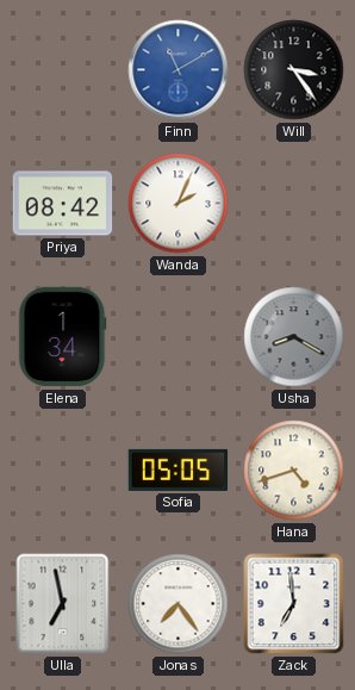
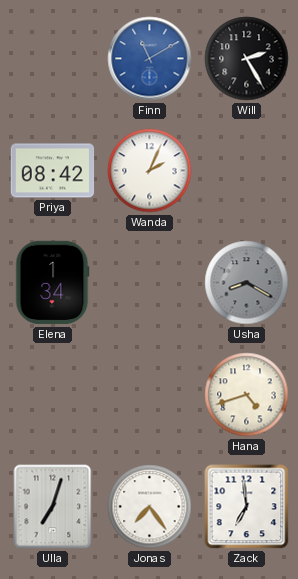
Will: 3:24 -> 2:25
Sofia: 05:05 -> none
Ulla: 6:58 -> 7:03
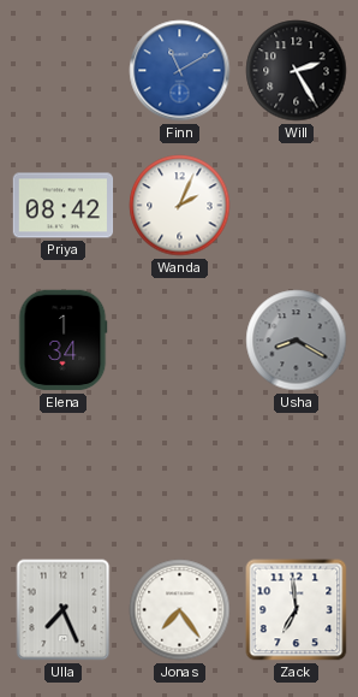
Hana: 4:42 -> none
Ulla: 7:03 -> 7:26
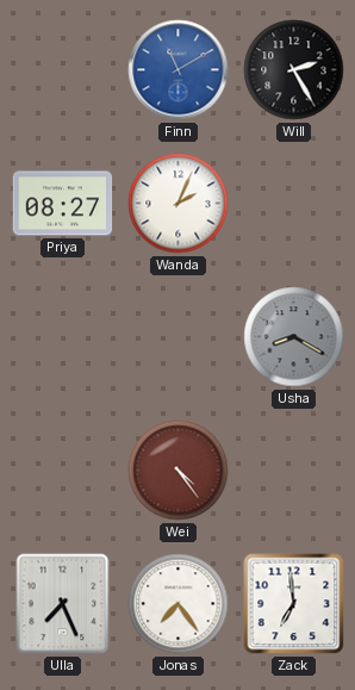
Priya: 08:42 -> 08:27
Elena: 1:34 -> none
Wei: none -> 4:24
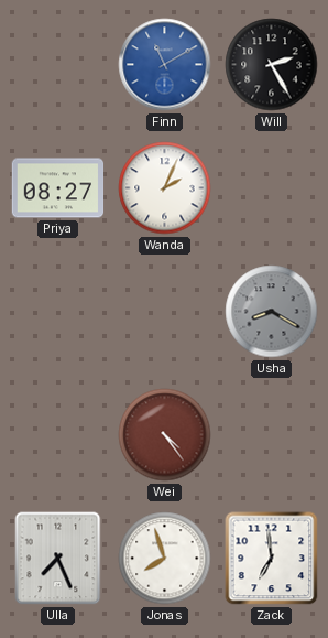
Jonas: 7:24 -> 7:57
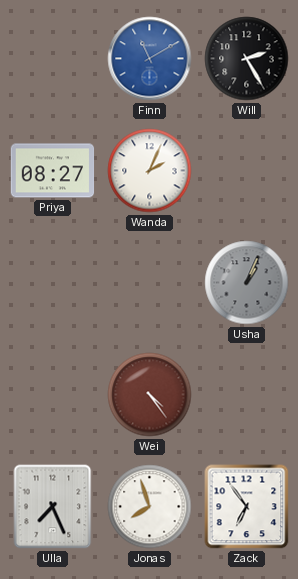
Usha: 8:20 -> 1:04
Zack: 6:59 -> 6:54
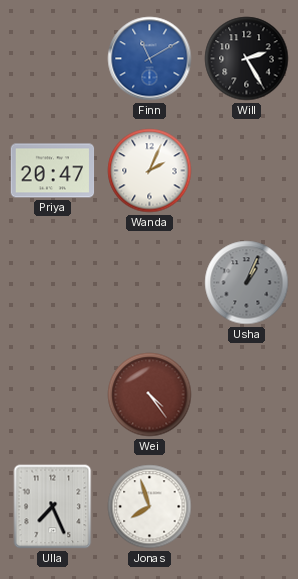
Priya: 08:27 -> 20:47
Zack: 6:54 -> none
